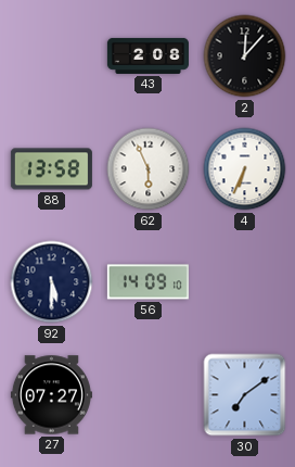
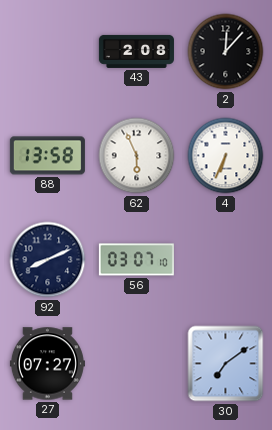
92: 5:30 -> 8:11
56: 14:09 -> 03:07
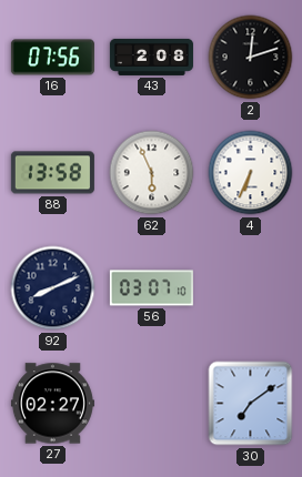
16: none -> 07:56
2: 12:07 -> 12:12
27: 07:27 -> 02:27
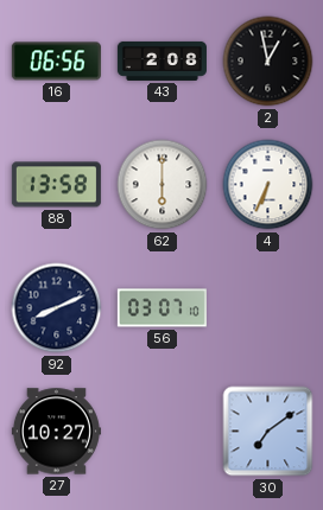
16: 07:56 -> 06:56
2: 12:12 -> 12:58
62: 5:56 -> 6:00
27: 02:27 -> 10:27
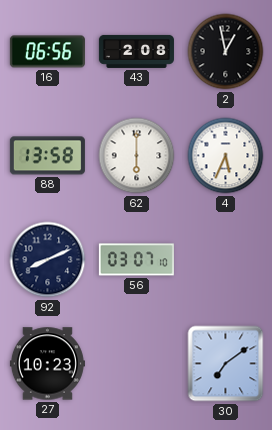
4: 6:34 -> 5:34
27: 10:27 -> 10:23
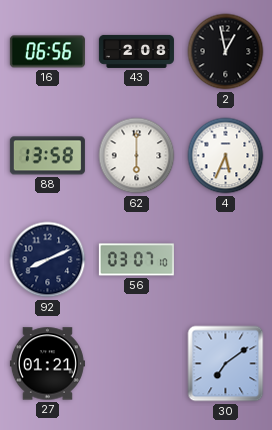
27: 10:23 -> 01:21
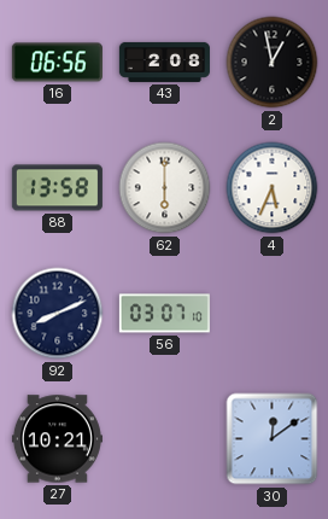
27: 01:21 -> 10:21
30: 7:09 -> 12:09
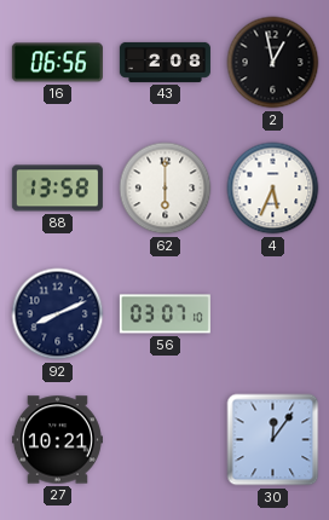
30: 12:09 -> 12:06
